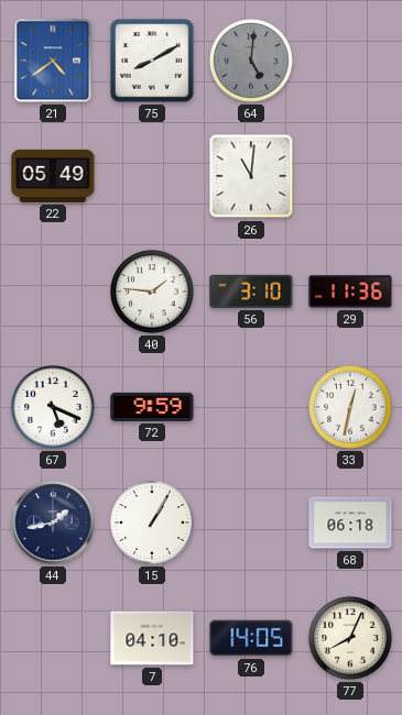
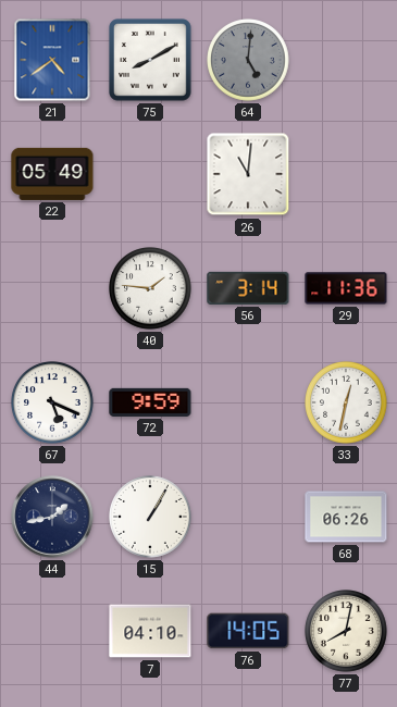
56: 3:10 -> 3:14
68: 06:18 -> 06:26
77: 8:04 -> 8:02
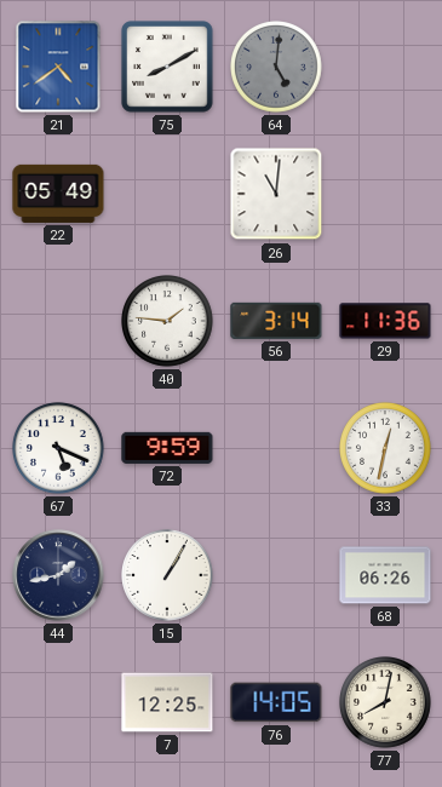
7: 04:10 -> 12:25
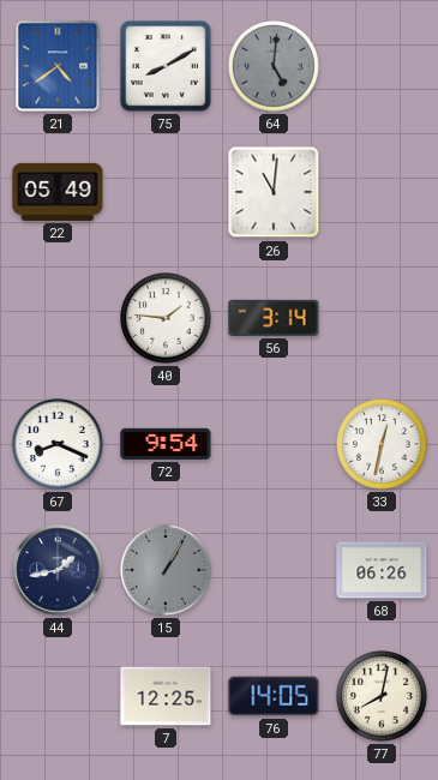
29: 11:36 -> none
67: 5:19 -> 8:19
72: 9:59 -> 9:54
15 dial: white -> grey
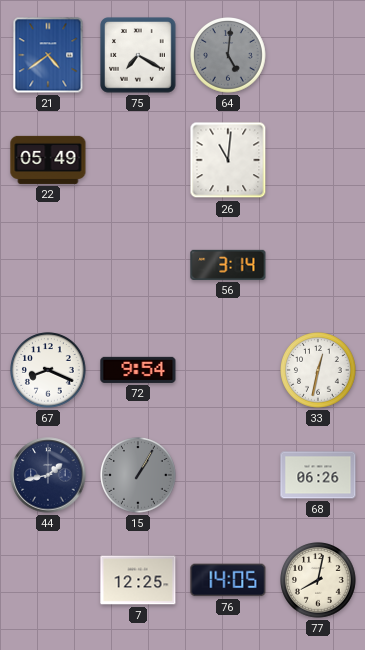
75: 8:10 -> 7:20
40: 1:46 -> none
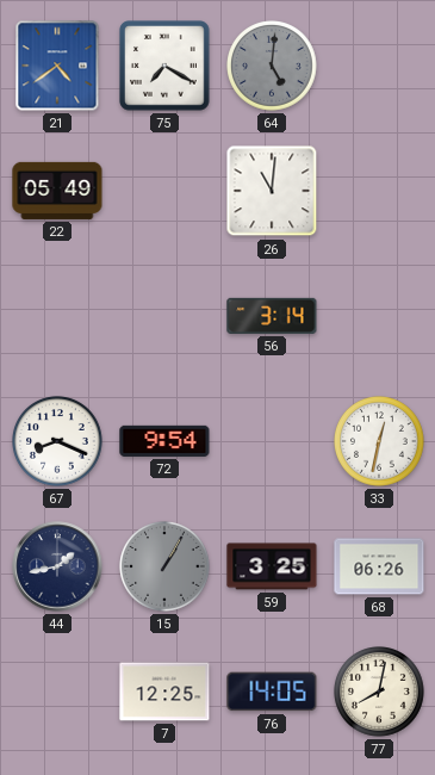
59: none -> 3:25
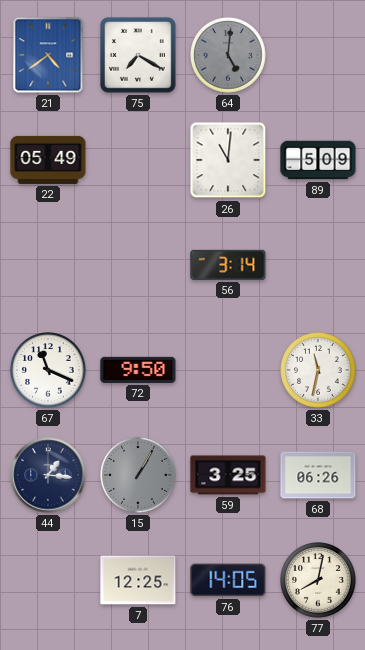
89: none -> 5:09
67: 8:19 -> 11:19
72: 9:54 -> 9:50
33: 12:32 -> 11:32
44: 1:43 -> 1:16
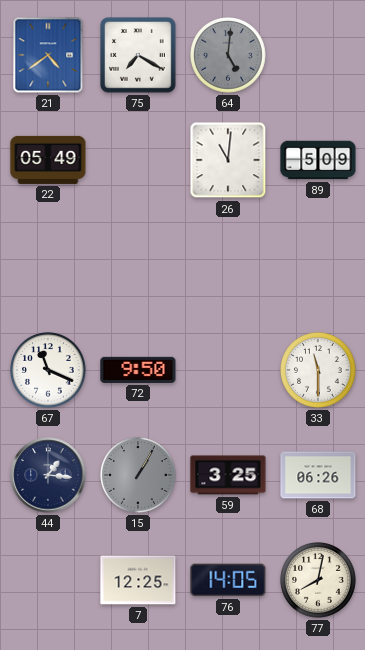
56: 3:14 -> none
33: 11:32 -> 11:30
